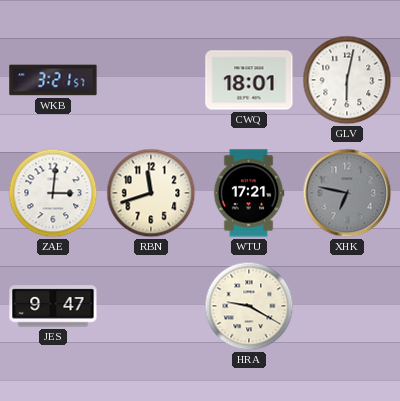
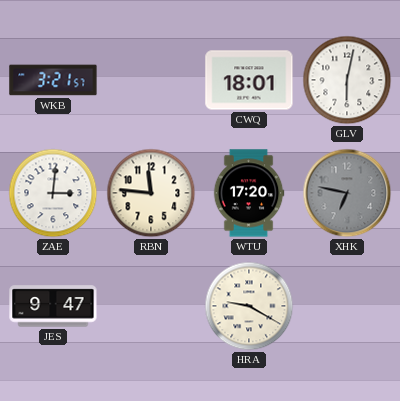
RBN: 11:42 -> 11:46
WTU: 17:21 -> 17:20
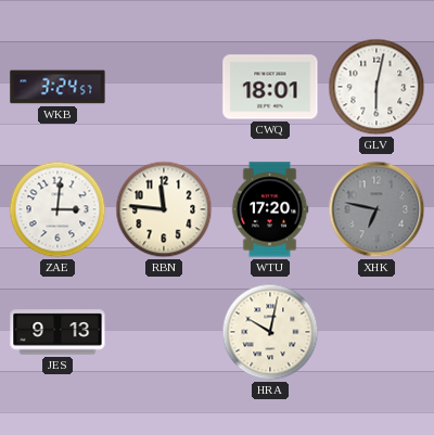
WKB: 3:21 -> 3:24
JES: 9:47 -> 9:13
HRA: 9:20 -> 10:02
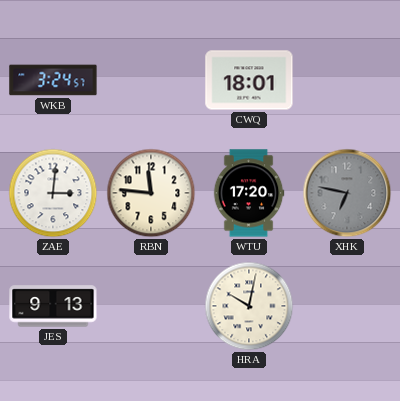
GLV: 6:02 -> none
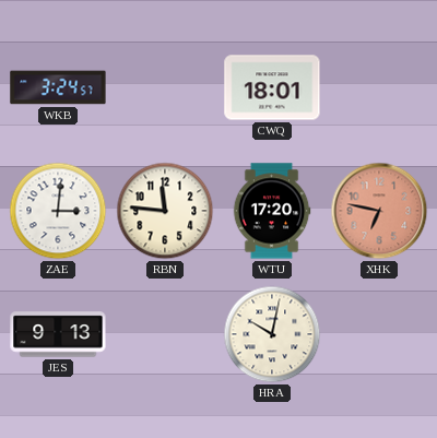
XHK dial: grey -> salmon
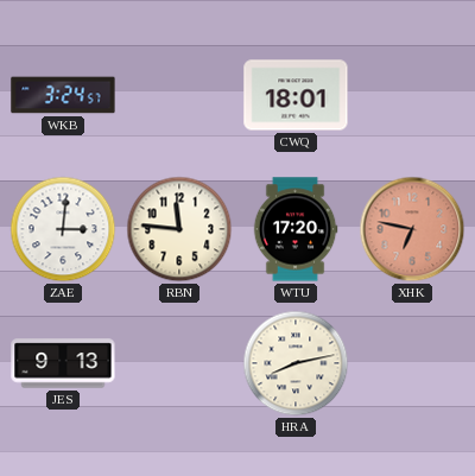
HRA: 10:02 -> 8:13
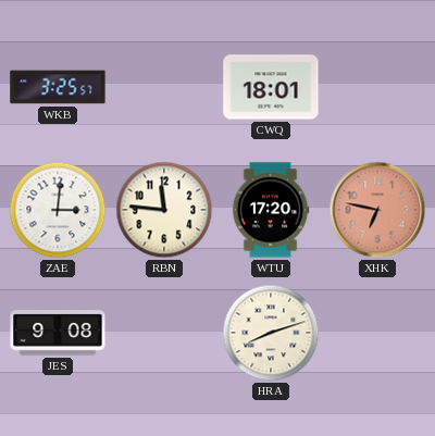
WKB: 3:24 -> 3:25
JES: 9:13 -> 9:08
HRA: 8:13 -> 8:12
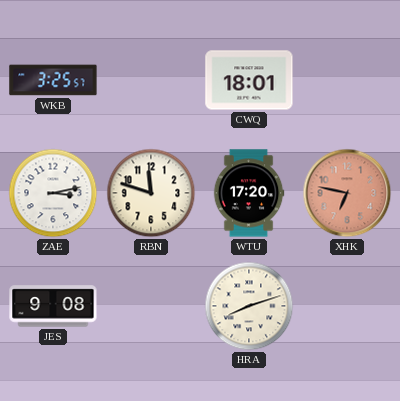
ZAE: 3:01 -> 3:13
RBN: 11:46 -> 11:48
